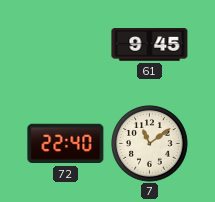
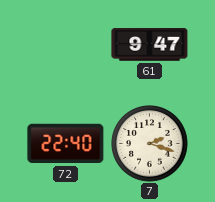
61: 9:45 -> 9:47
7: 11:09 -> 2:18
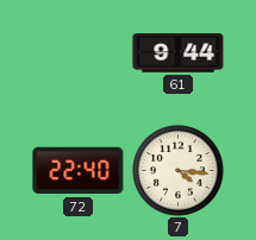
61: 9:47 -> 9:44
7: 2:18 -> 4:16
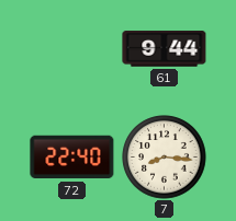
7: 4:16 -> 8:16
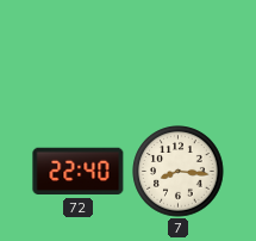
61: 9:44 -> none
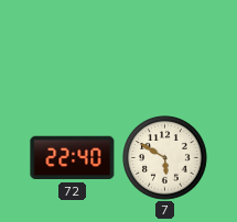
7: 8:16 -> 5:50
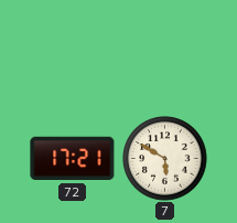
72: 22:40 -> 17:21
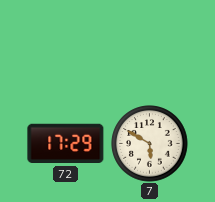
72: 17:21 -> 17:29
